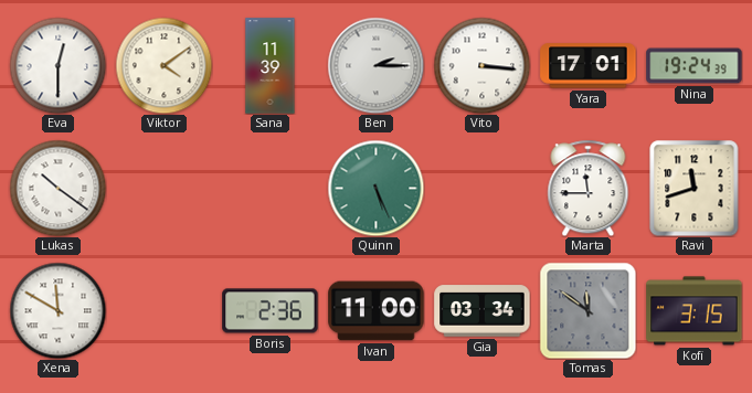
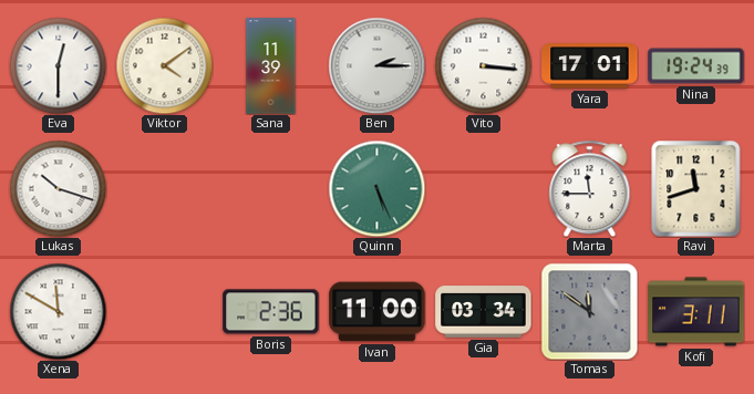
Lukas: 10:21 -> 10:18
Kofi: 3:15 -> 3:11
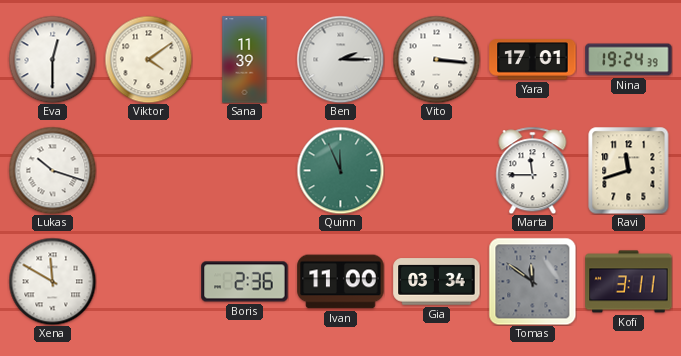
Quinn: 5:26 -> 11:56
